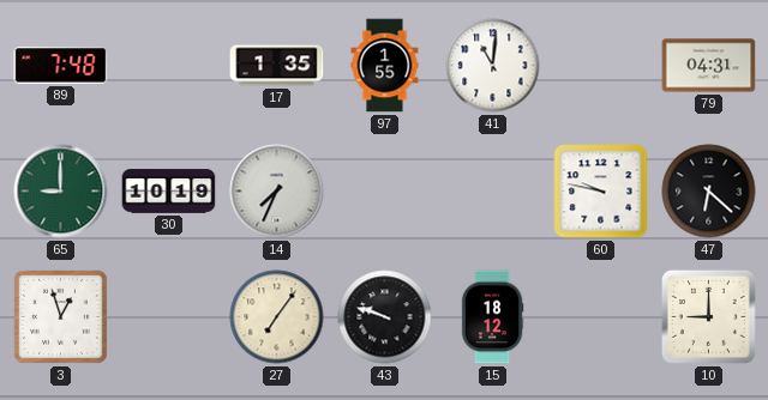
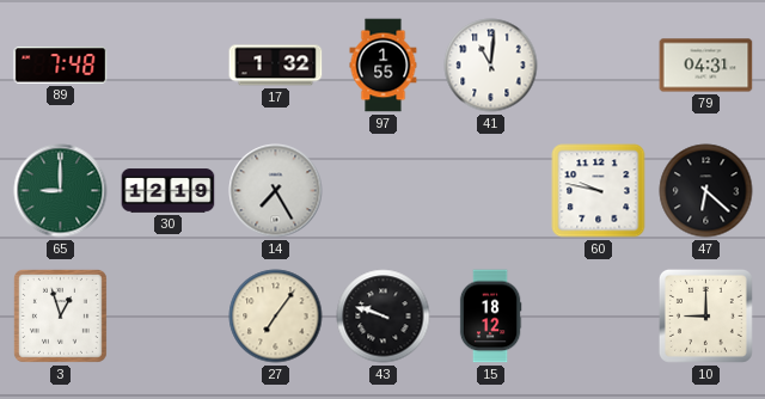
17: 1:35 -> 1:32
30: 10:19 -> 12:19
14: 7:34 -> 7:25
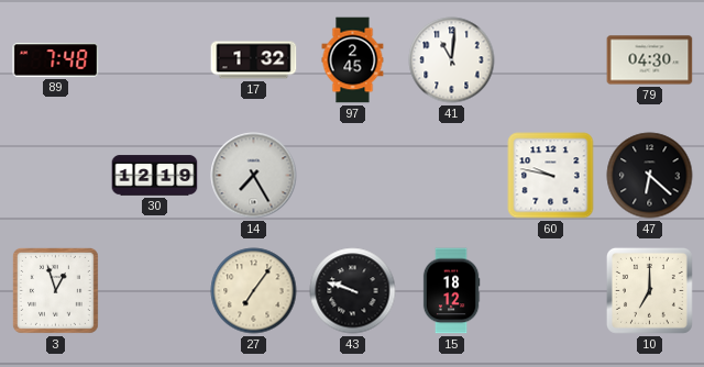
97: 1:55 -> 2:45
79: 04:31 -> 04:30
65: 9:00 -> none
10: 9:00 -> 7:00
